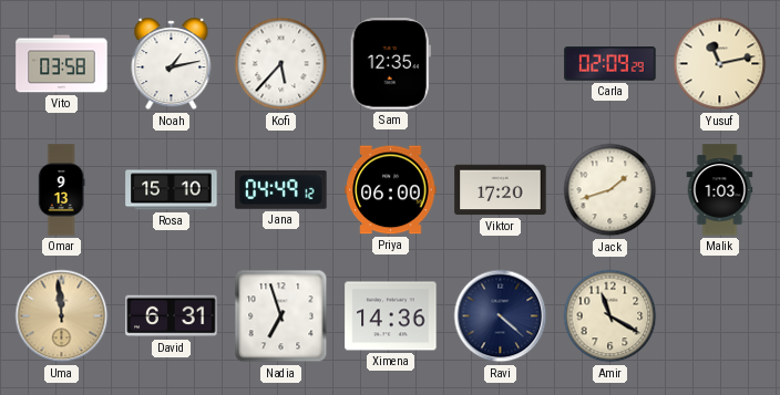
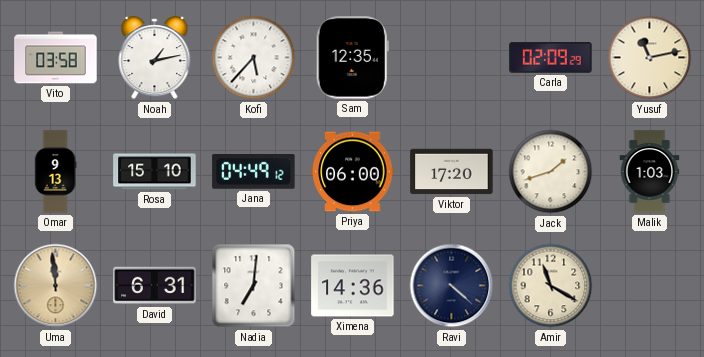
Nadia: 6:57 -> 7:01
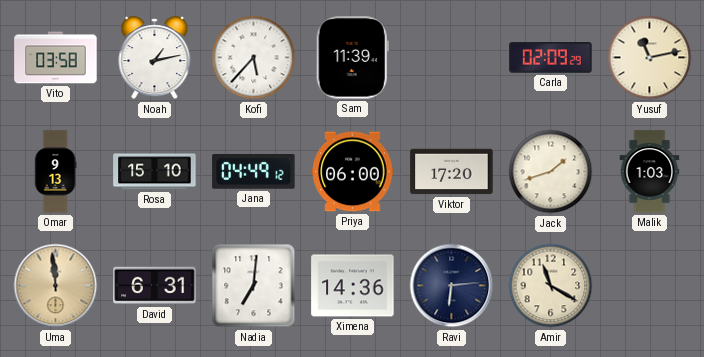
Sam: 12:35 -> 11:39
Ravi: 4:22 -> 6:14
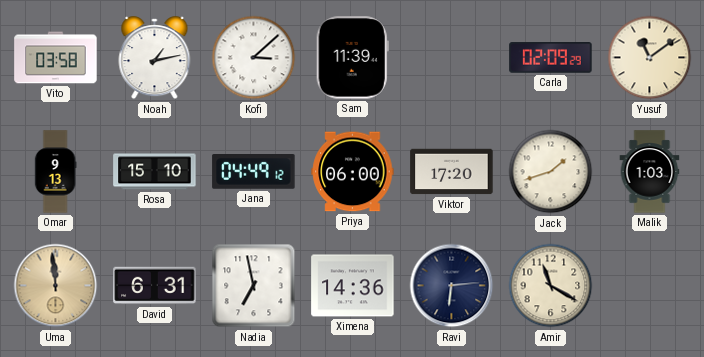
Kofi: 5:37 -> 3:08
Yusuf: 11:13 -> 11:09
Nadia: 7:01 -> 6:58
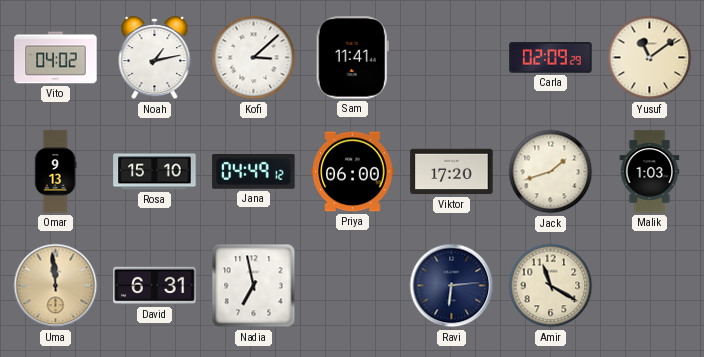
Vito: 03:58 -> 04:02
Sam: 11:39 -> 11:41
Ximena: 14:36 -> none
